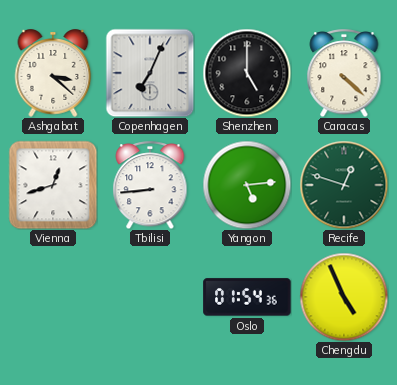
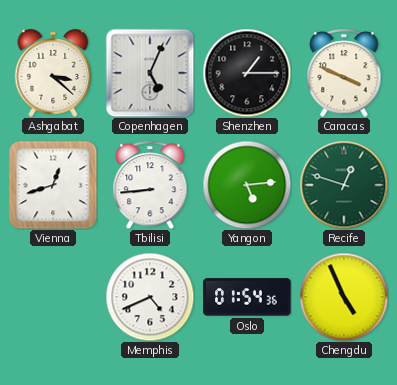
Copenhagen: 7:04 -> 5:04
Shenzhen: 5:00 -> 1:15
Caracas: 4:22 -> 3:49
Memphis: none -> 4:41
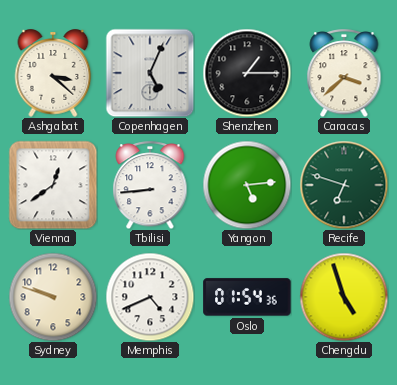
Caracas: 3:49 -> 3:38
Vienna: 12:42 -> 12:39
Recife: 12:48 -> 6:48
Sydney: none -> 9:48
Chengdu: 4:56 -> 4:57
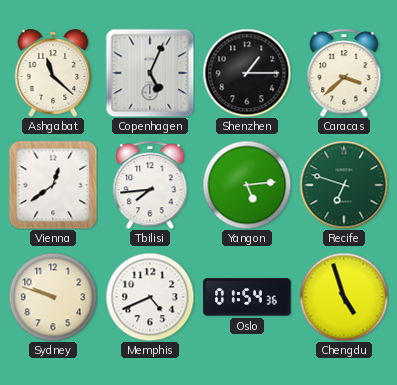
Ashgabat: 3:22 -> 11:22
Tbilisi: 8:44 -> 7:44
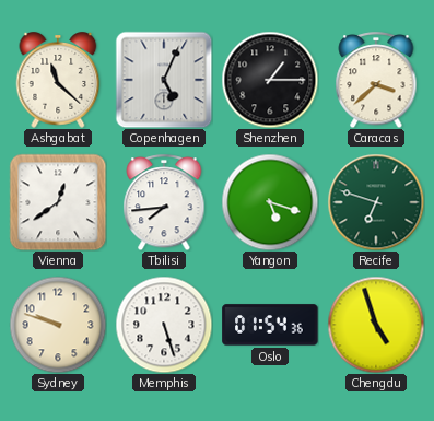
Yangon: 5:14 -> 5:18
Memphis: 4:41 -> 5:27
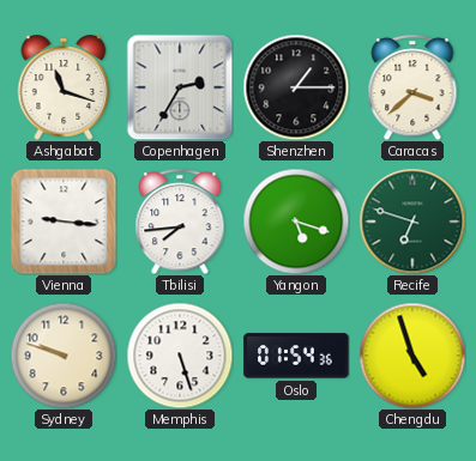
Ashgabat: 11:22 -> 11:18
Copenhagen: 5:04 -> 2:35
Vienna: 12:39 -> 9:16
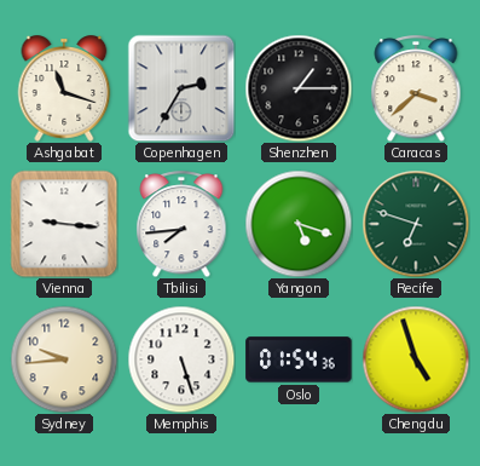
Sydney: 9:48 -> 9:44
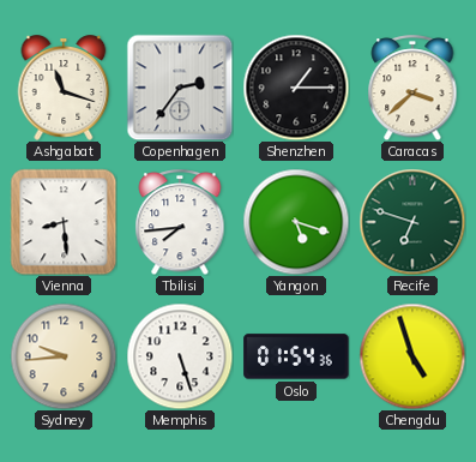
Copenhagen: 2:35 -> 2:36
Vienna: 9:16 -> 8:29
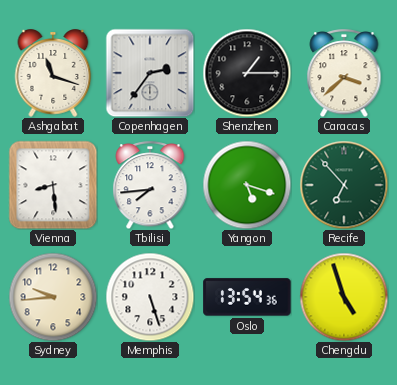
Recife: 6:48 -> 6:53
Oslo: 01:54 -> 13:54
